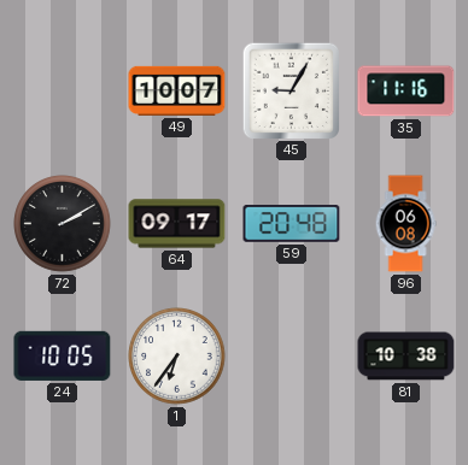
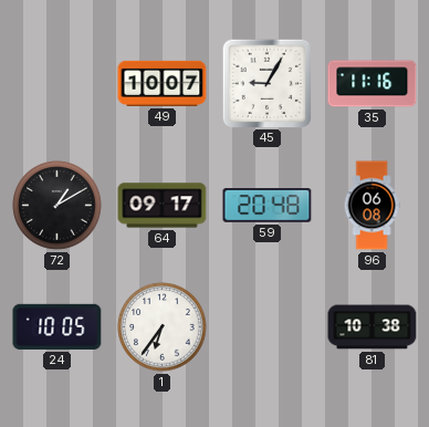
72: 2:10 -> 1:10
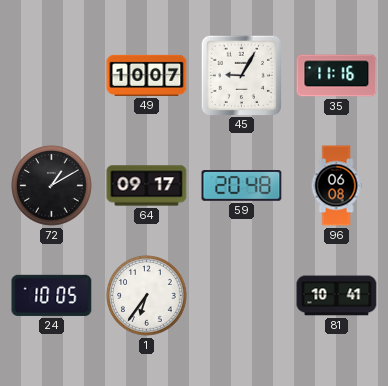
81: 10:38 -> 10:41
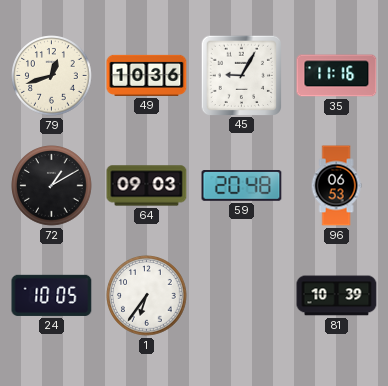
79: none -> 12:42
49: 10:07 -> 10:36
64: 09:17 -> 09:03
96: 06:08 -> 06:53
81: 10:41 -> 10:39
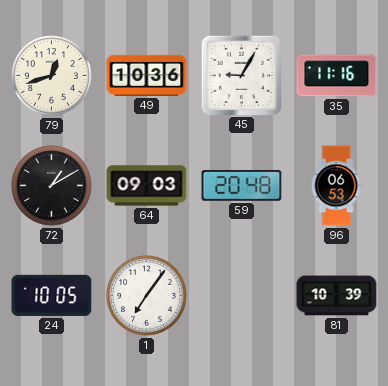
1: 6:36 -> 7:06
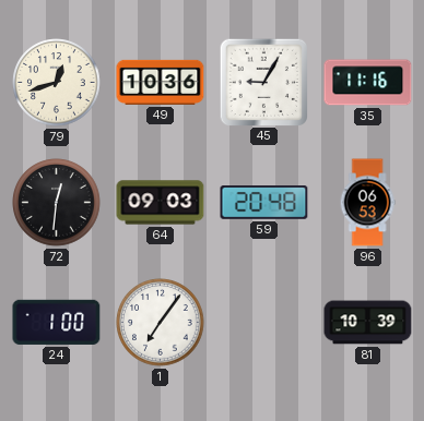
72: 1:10 -> 12:31
24: 10:05 -> 1:00
